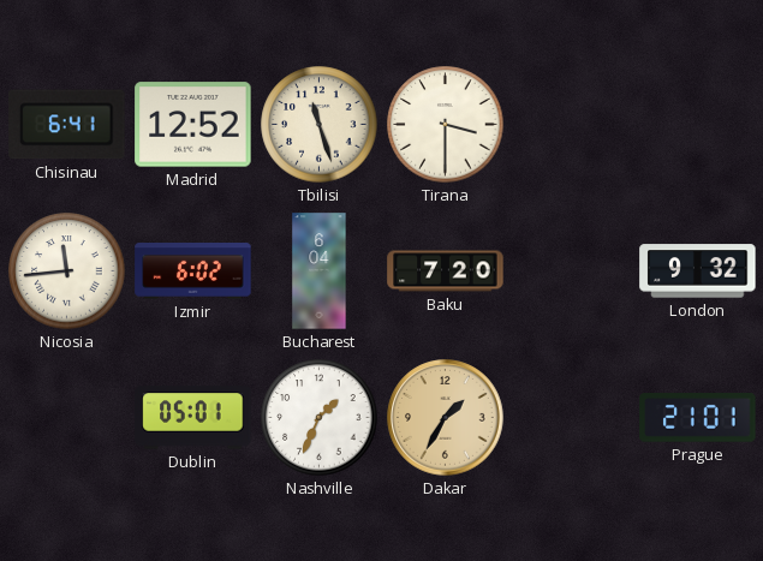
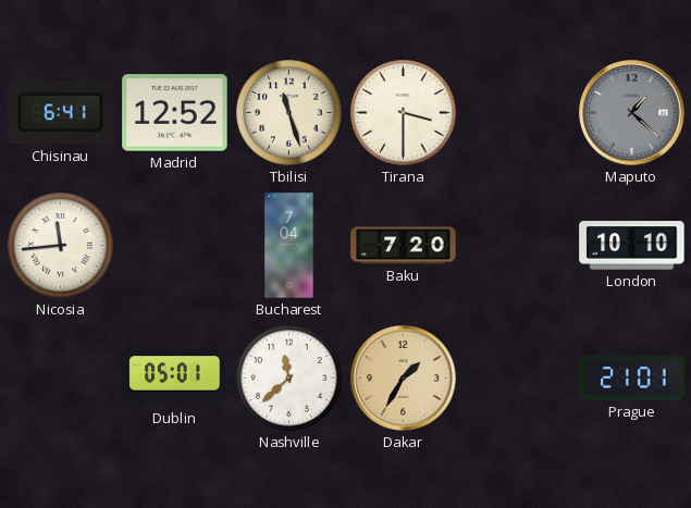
Maputo: none -> 1:22
Izmir: 6:02 -> none
Bucharest: 6:04 -> 7:04
London: 9:32 -> 10:10
Nashville: 1:34 -> 11:38
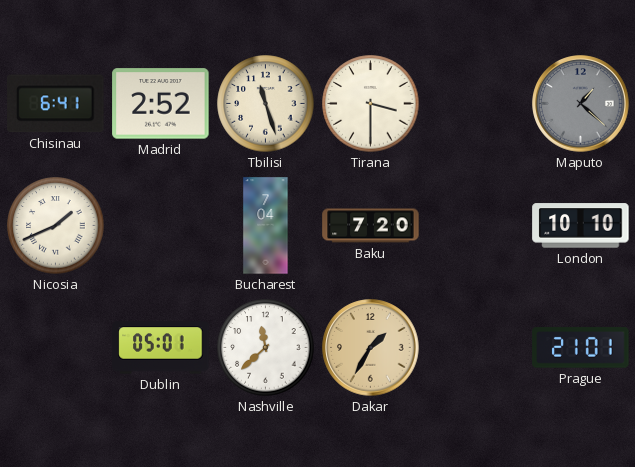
Madrid: 12:52 -> 2:52
Nicosia: 11:44 -> 1:41
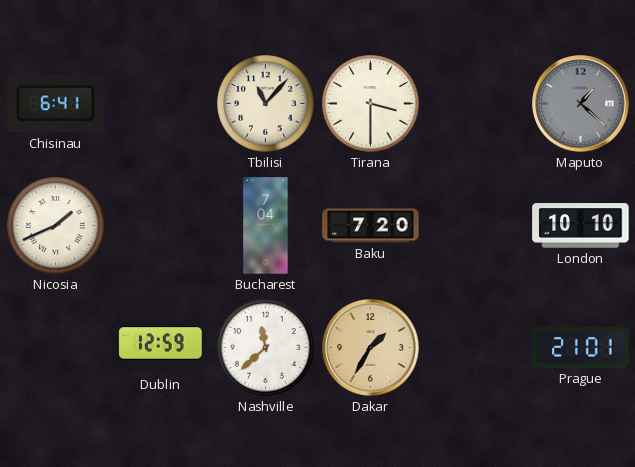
Madrid: 2:52 -> none
Tbilisi: 11:27 -> 11:07
Dublin: 05:01 -> 12:59
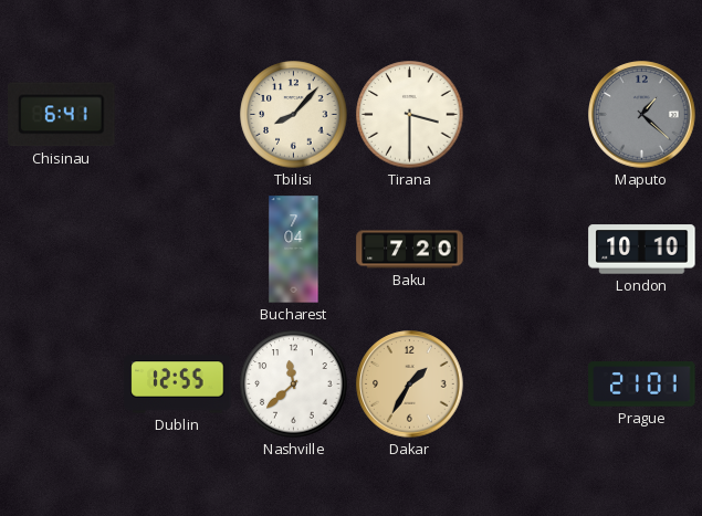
Tbilisi: 11:07 -> 8:07
Nicosia: 1:41 -> none
Dublin: 12:59 -> 12:55
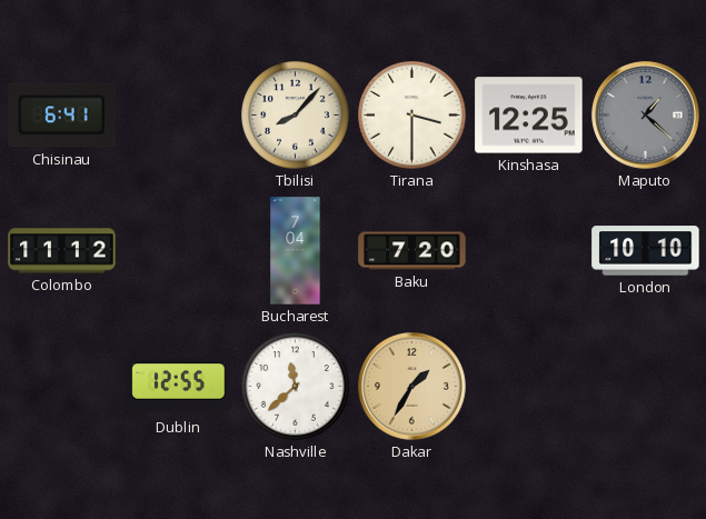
Kinshasa: none -> 12:25
Colombo: none -> 11:12
Prague: 21:01 -> none
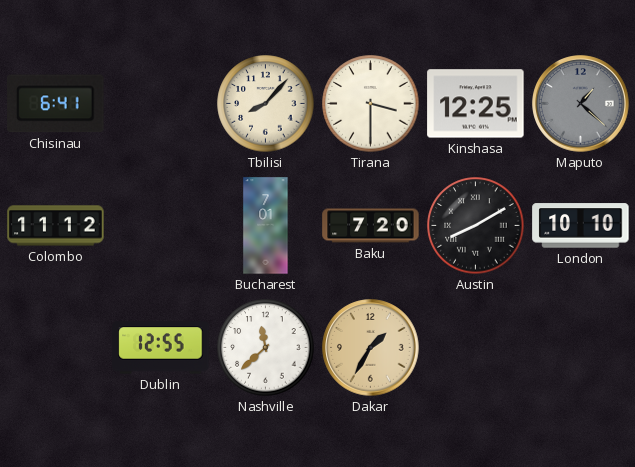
Bucharest: 7:04 -> 7:01
Austin: none -> 8:10
